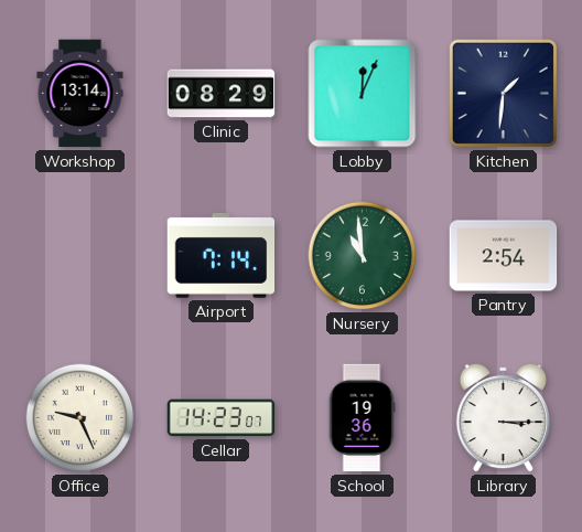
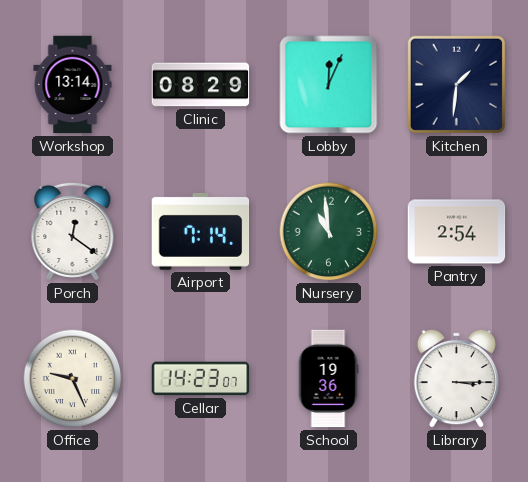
Porch: none -> 12:21
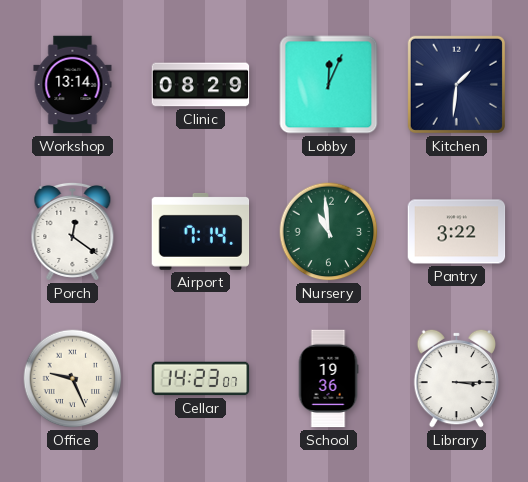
Pantry: 2:54 -> 3:22
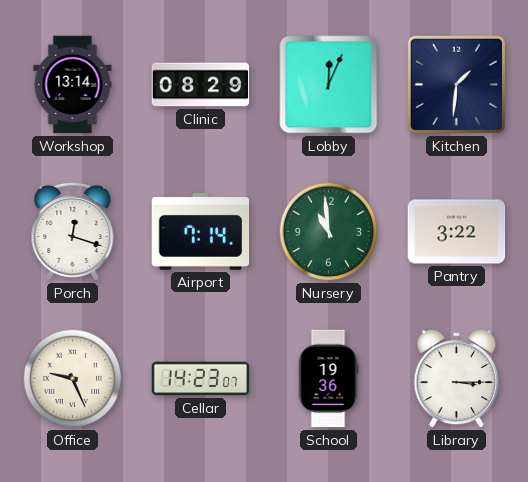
Porch: 12:21 -> 12:18
